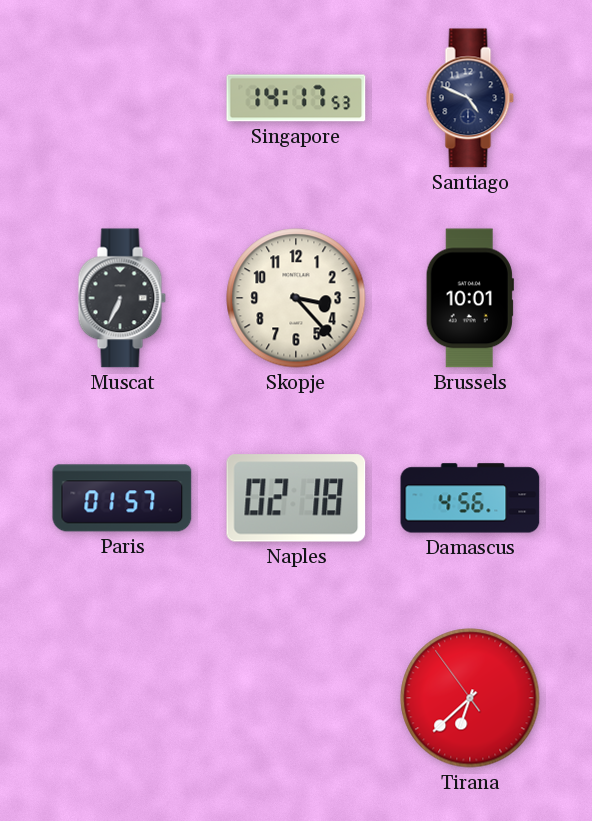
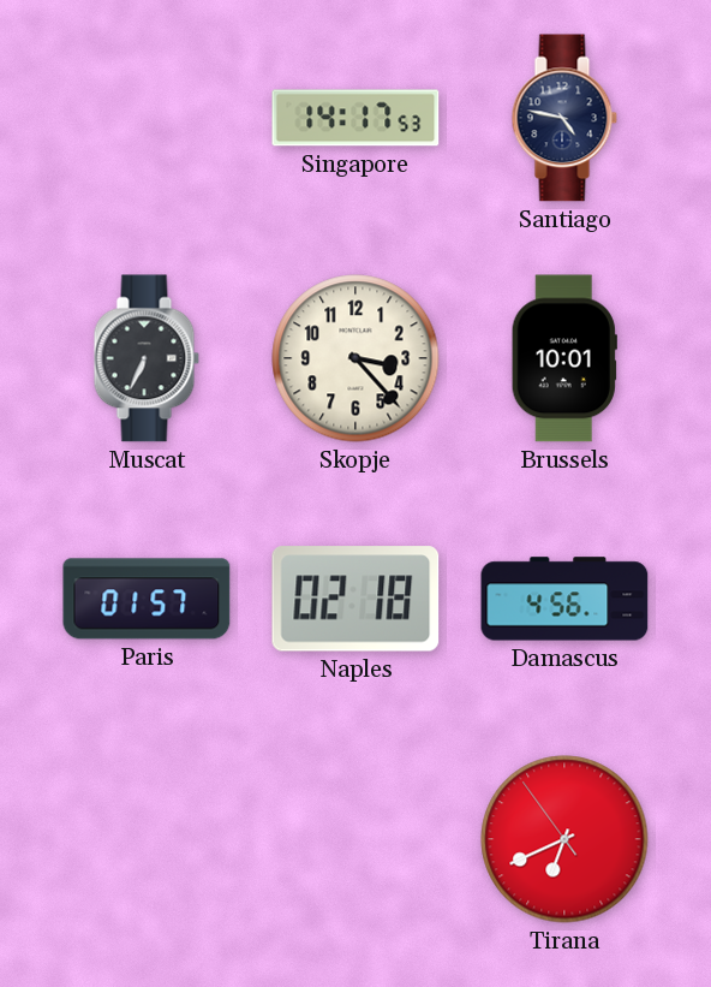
Santiago: 4:49 -> 4:47
Tirana: 6:37 -> 6:40
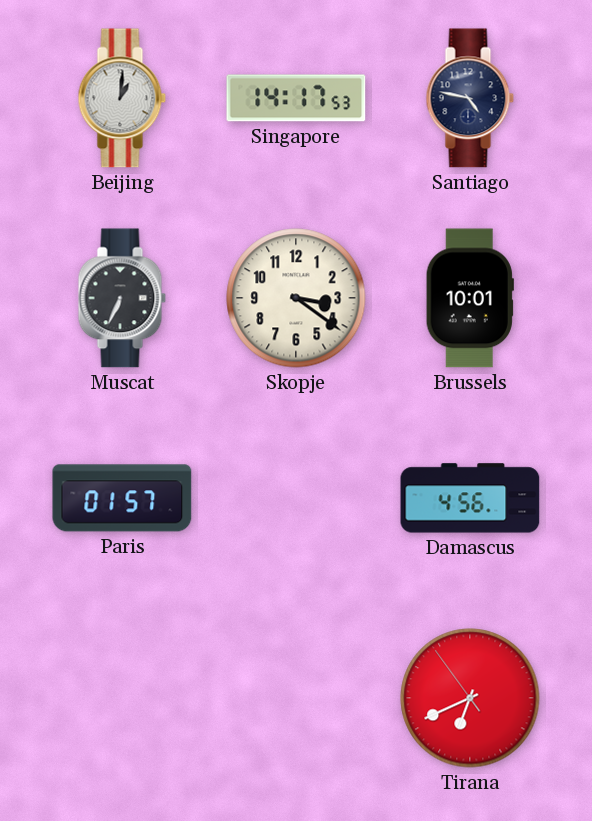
Beijing: none -> 1:01
Skopje: 3:23 -> 3:21
Naples: 02:18 -> none
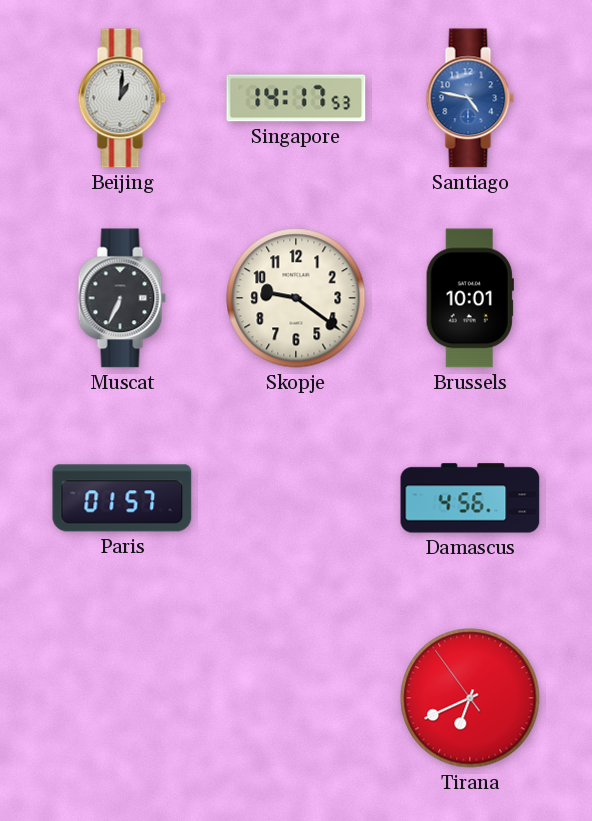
Santiago dial: navy -> blue
Skopje: 3:21 -> 9:21
